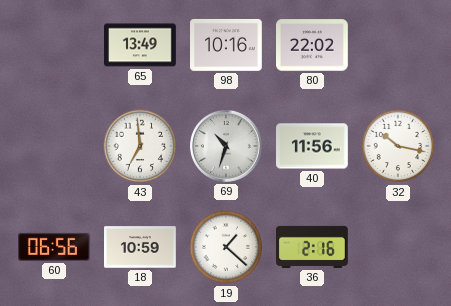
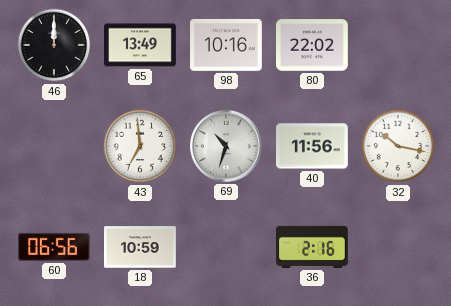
46: none -> 12:00
19: 1:22 -> none
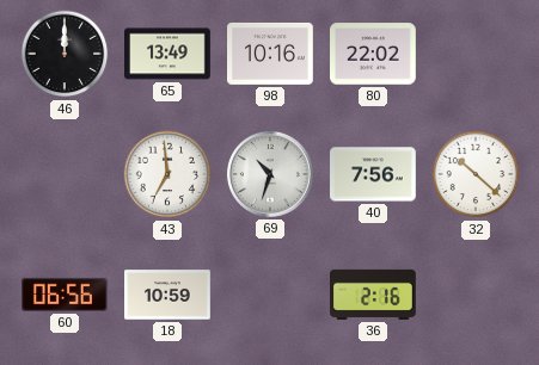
40: 11:56 -> 7:56
32: 10:17 -> 10:22
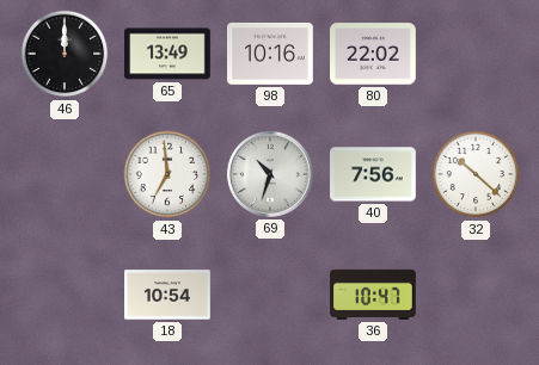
60: 06:56 -> none
18: 10:59 -> 10:54
36: 2:16 -> 10:47
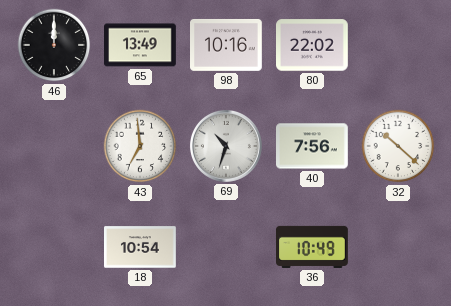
36: 10:47 -> 10:49
